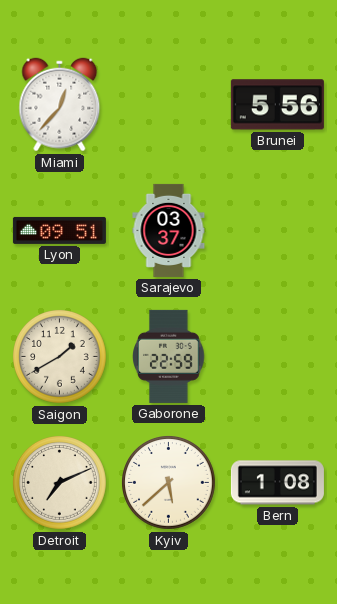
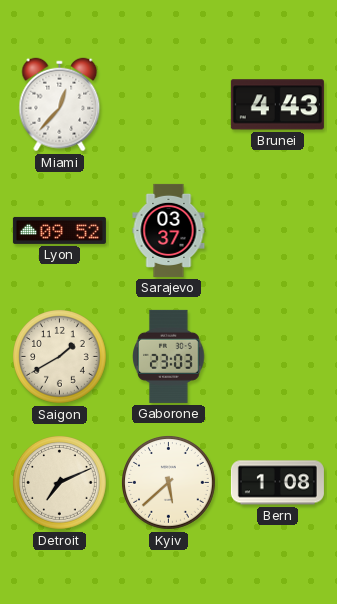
Brunei: 5:56 -> 4:43
Lyon: 09:51 -> 09:52
Gaborone: 22:59 -> 23:03
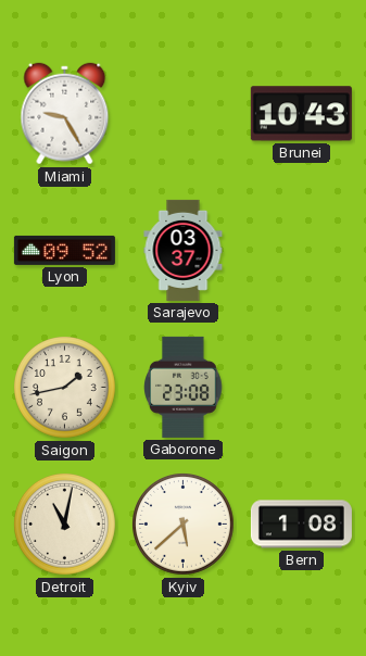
Miami: 12:37 -> 9:25
Brunei: 4:43 -> 10:43
Saigon: 1:40 -> 1:43
Gaborone: 23:03 -> 23:08
Detroit: 7:11 -> 11:02
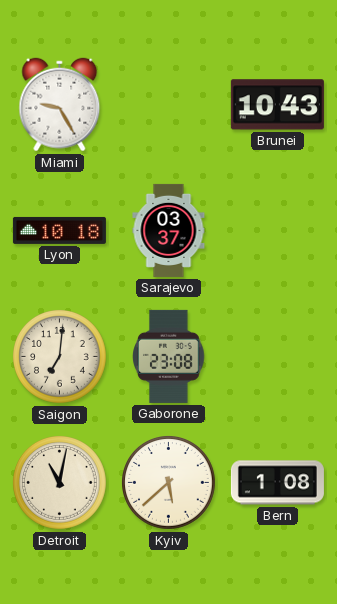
Lyon: 09:52 -> 10:18
Saigon: 1:43 -> 7:01
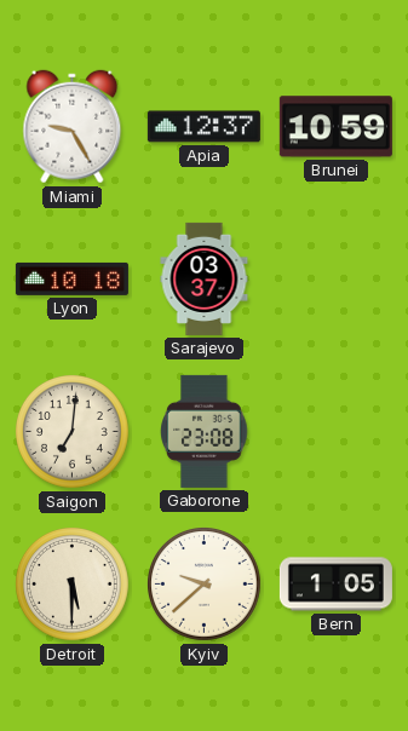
Apia: none -> 12:37
Brunei: 10:43 -> 10:59
Detroit: 11:02 -> 5:30
Kyiv: 5:38 -> 9:38
Bern: 1:08 -> 1:05
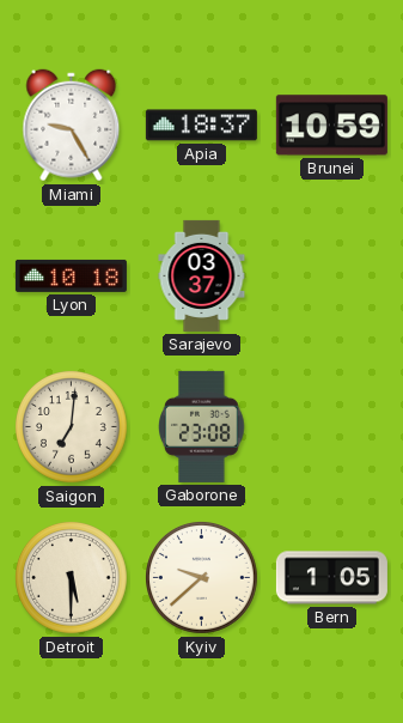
Apia: 12:37 -> 18:37
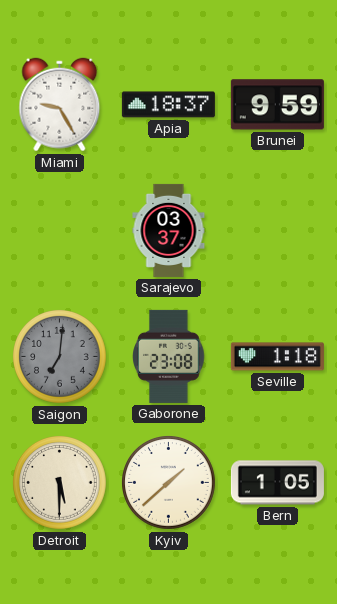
Brunei: 10:59 -> 9:59
Lyon: 10:18 -> none
Saigon dial: cream -> grey
Seville: none -> 1:18
Kyiv: 9:38 -> 1:38
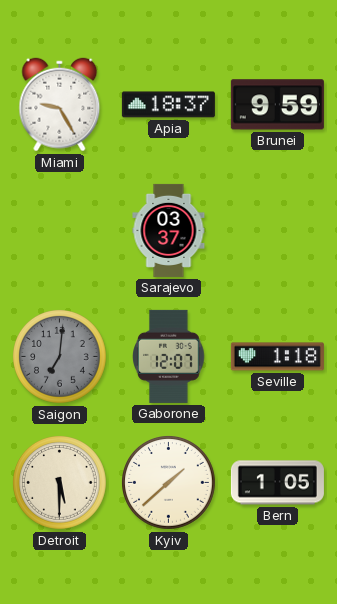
Gaborone: 23:08 -> 12:07
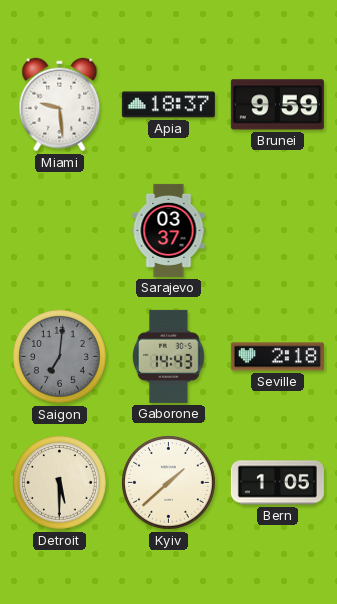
Miami: 9:25 -> 9:29
Gaborone: 12:07 -> 14:43
Seville: 1:18 -> 2:18
